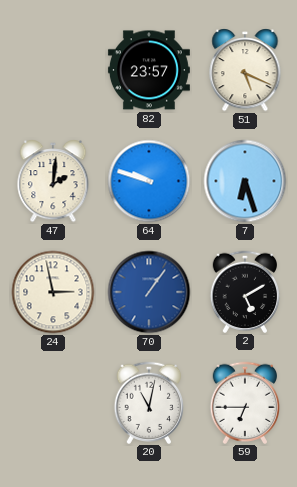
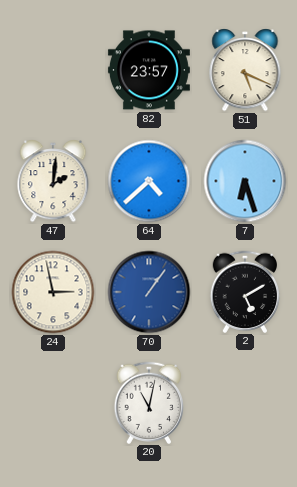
64: 9:48 -> 4:38
59: 6:45 -> none
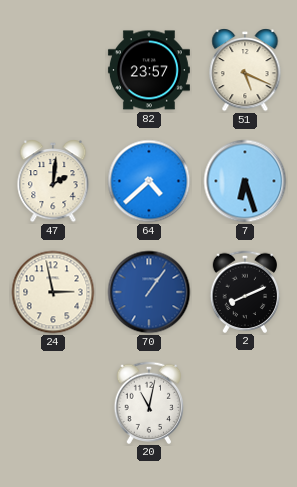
2: 5:10 -> 8:11
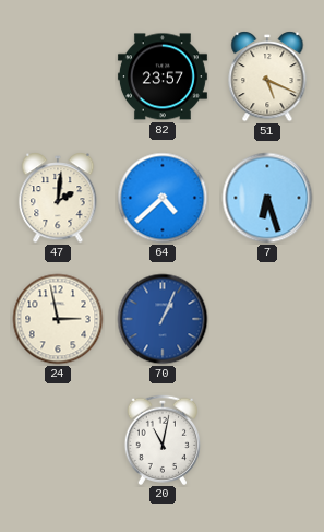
70: 1:06 -> 1:04
2: 8:11 -> none
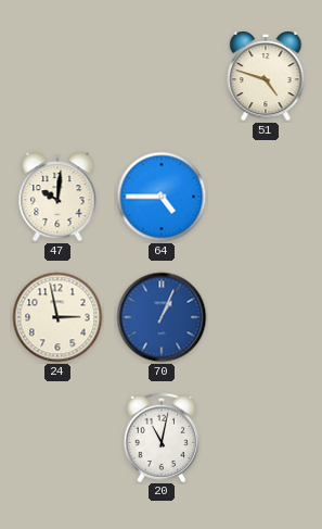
82: 23:57 -> none
51: 5:19 -> 4:48
47: 2:01 -> 10:01
64: 4:38 -> 4:45
7: 6:27 -> none
